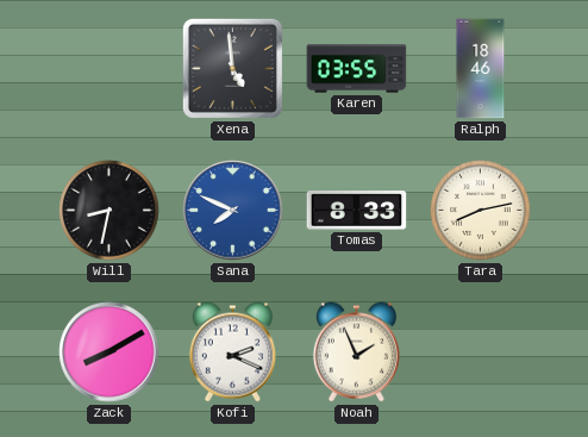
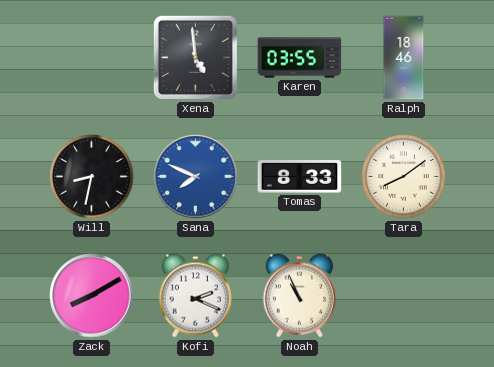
Tara: 8:13 -> 8:09
Noah: 1:56 -> 10:56
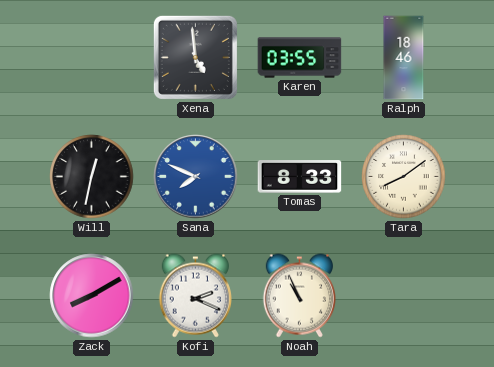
Will: 8:32 -> 12:32
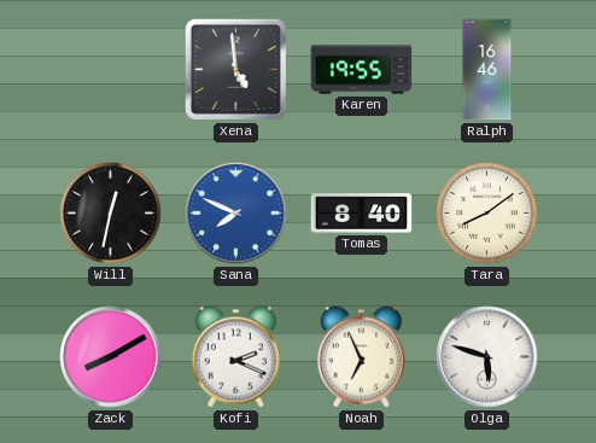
Karen: 03:55 -> 19:55
Ralph: 18:46 -> 16:46
Tomas: 8:33 -> 8:40
Noah: 10:56 -> 6:56
Olga: none -> 5:48
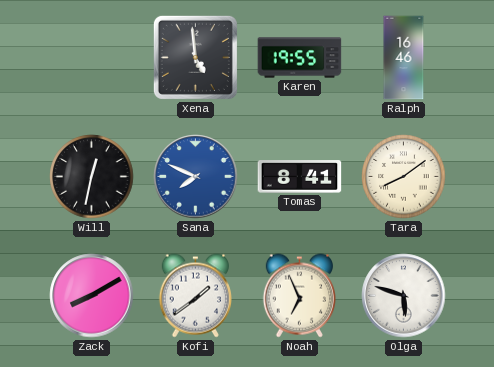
Tomas: 8:40 -> 8:41
Kofi: 2:19 -> 1:39
